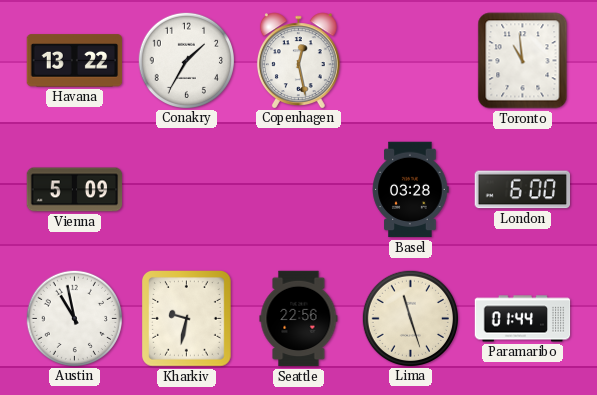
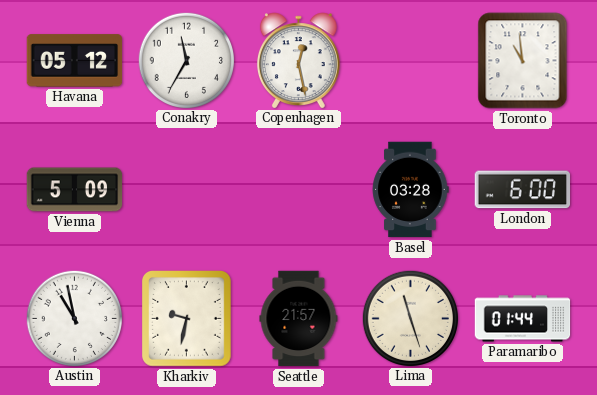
Havana: 13:22 -> 05:12
Conakry: 1:35 -> 11:35
Seattle: 22:56 -> 21:57
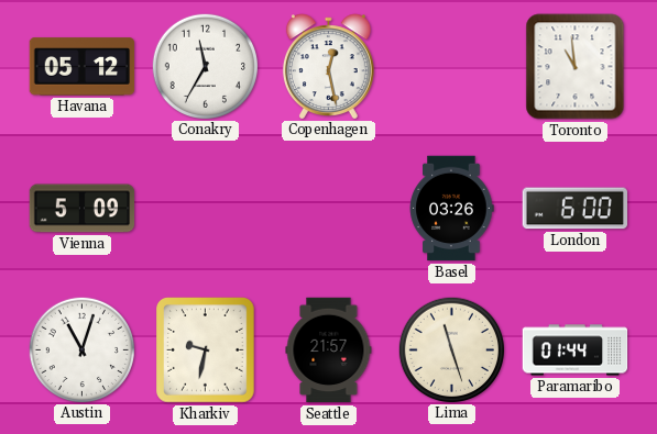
Basel: 03:28 -> 03:26
Austin: 10:58 -> 11:03
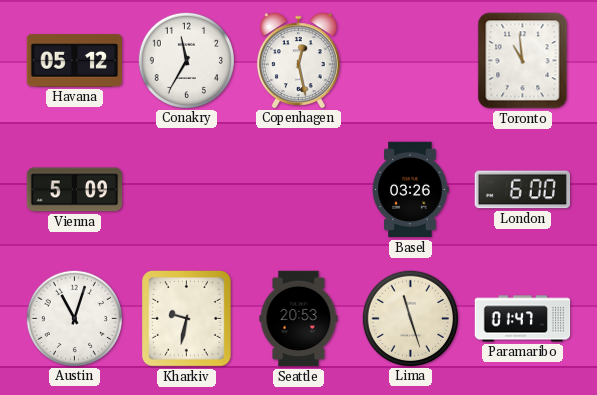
Seattle: 21:57 -> 20:53
Paramaribo: 01:44 -> 01:47
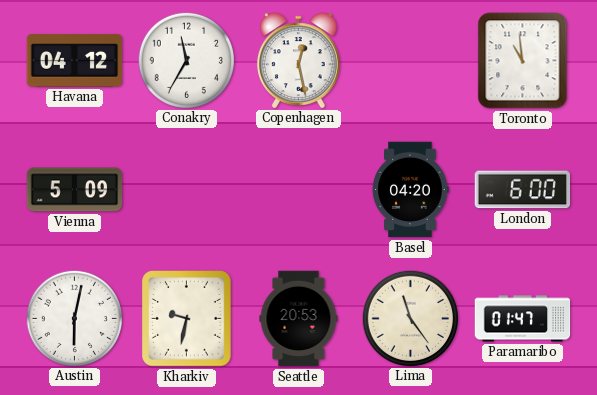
Havana: 05:12 -> 04:12
Basel: 03:26 -> 04:20
Austin: 11:03 -> 6:02
Lima: 11:27 -> 11:24
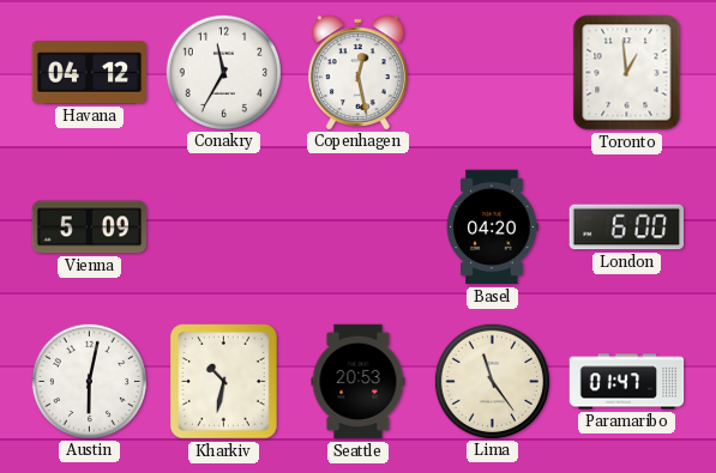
Toronto: 10:59 -> 12:59
Kharkiv: 9:32 -> 10:32
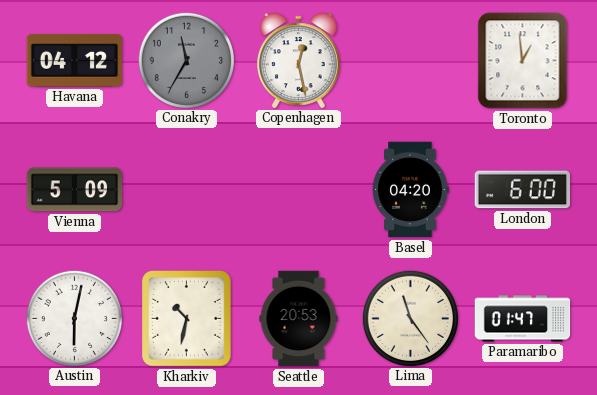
Conakry dial: white -> grey
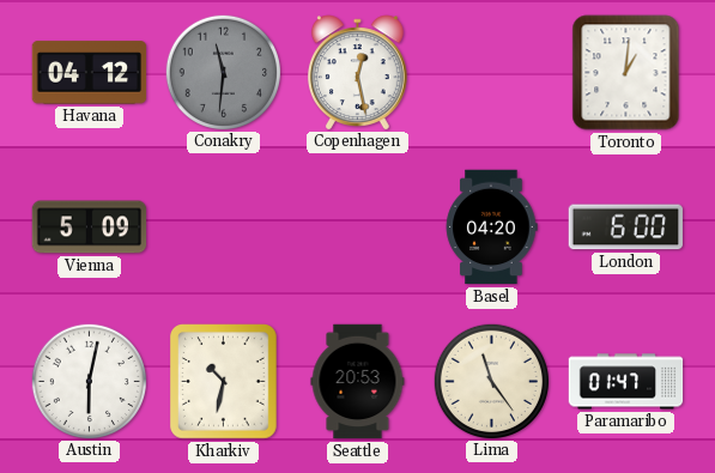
Conakry: 11:35 -> 11:31
Toronto: 12:59 -> 1:01
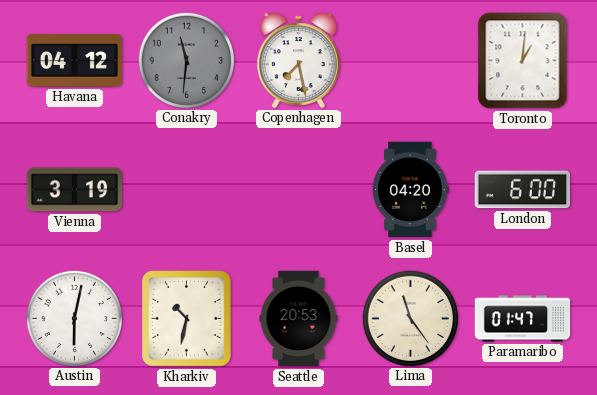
Copenhagen: 12:28 -> 7:28
Vienna: 5:09 -> 3:19
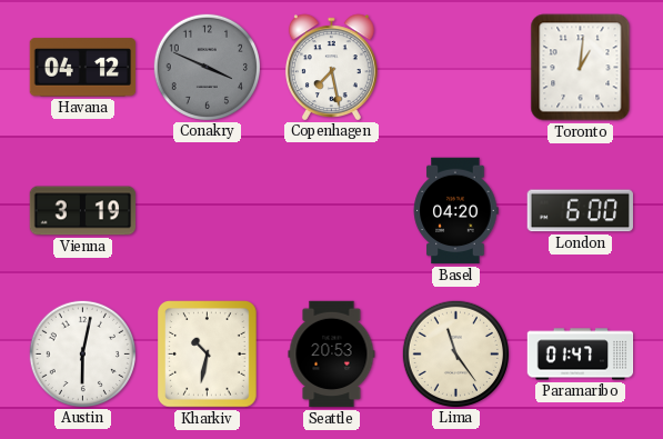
Conakry: 11:31 -> 3:49
